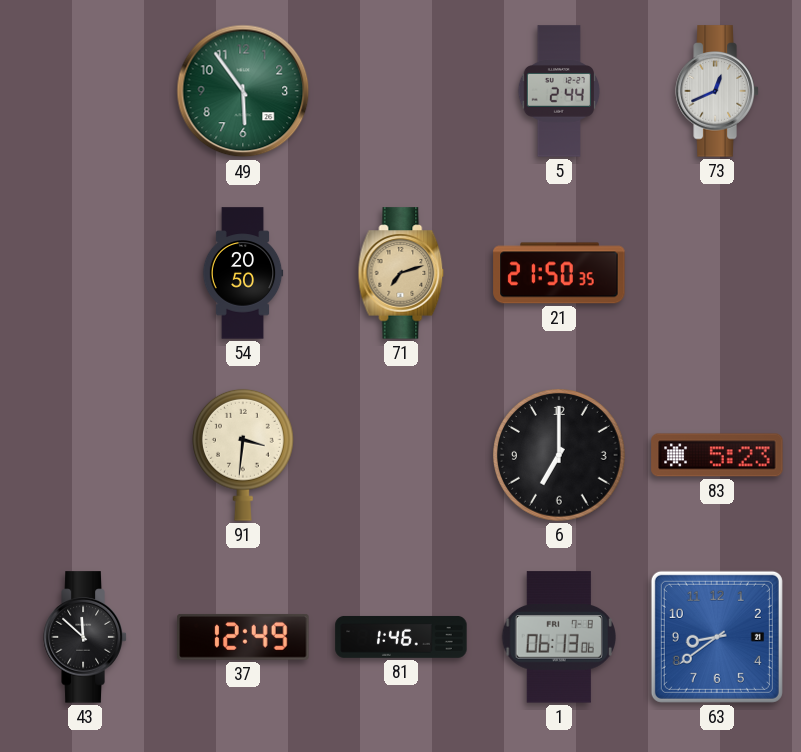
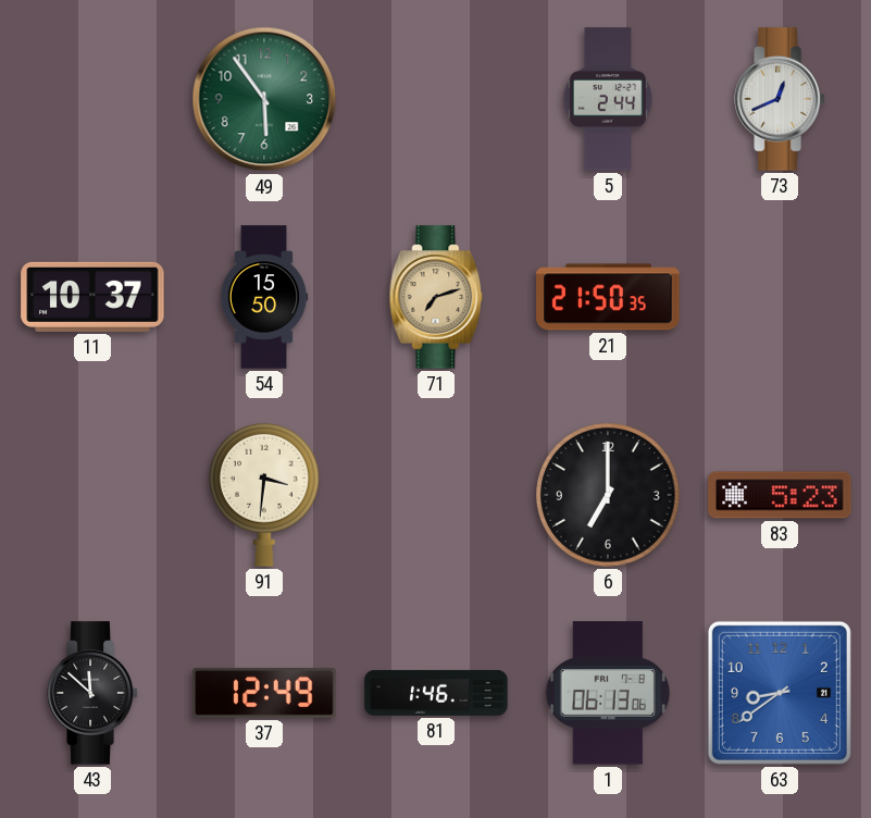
11: none -> 10:37
54: 20:50 -> 15:50
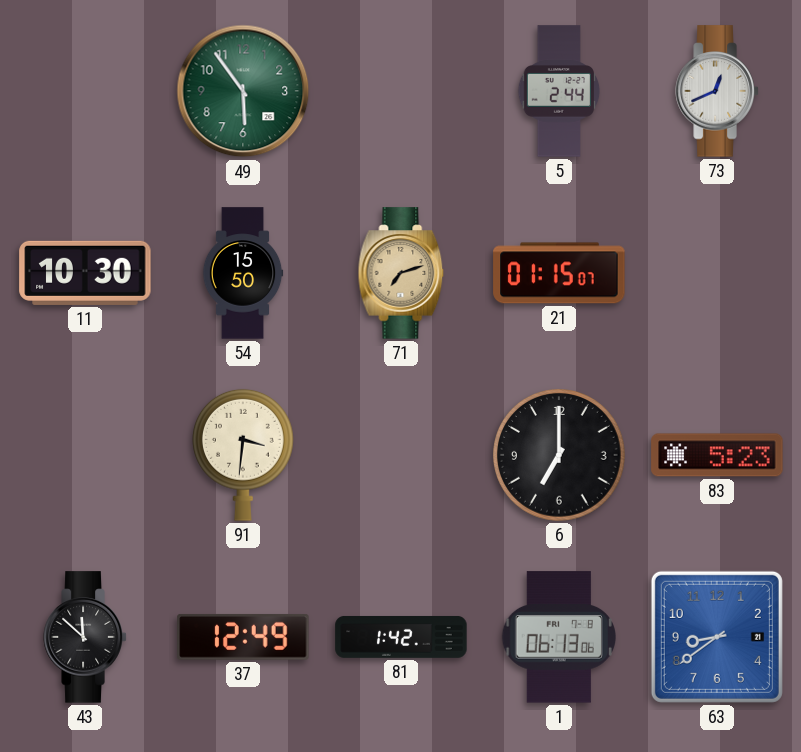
11: 10:37 -> 10:30
21: 21:50 -> 01:15
81: 1:46 -> 1:42
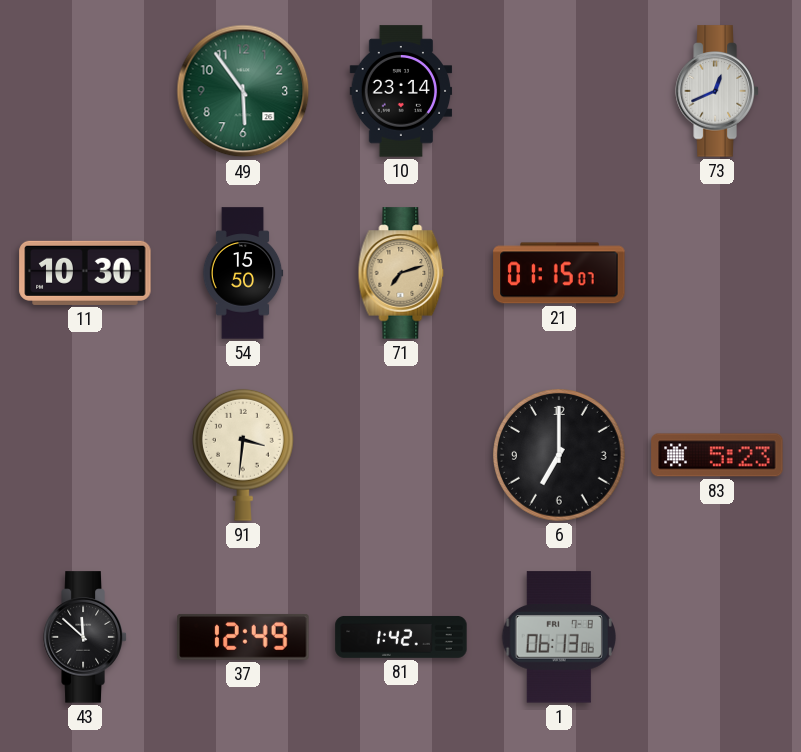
10: none -> 23:14
5: 2:44 -> none
63: 8:39 -> none
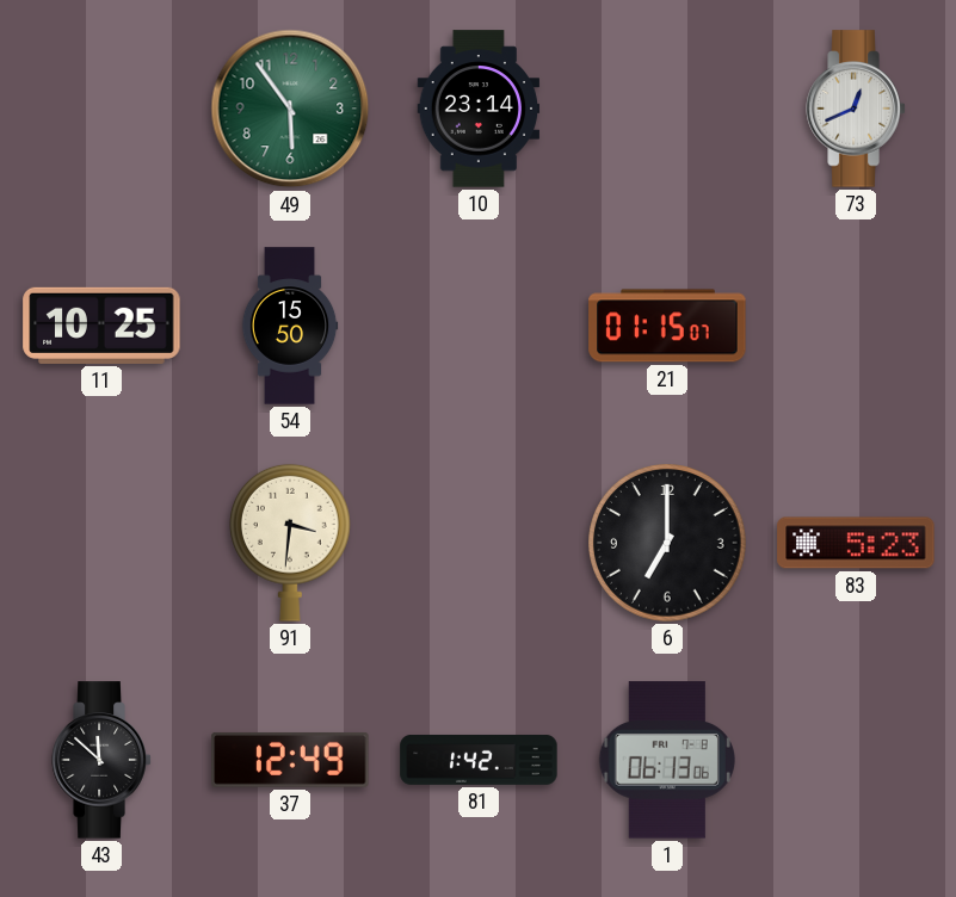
11: 10:30 -> 10:25
71: 7:12 -> none
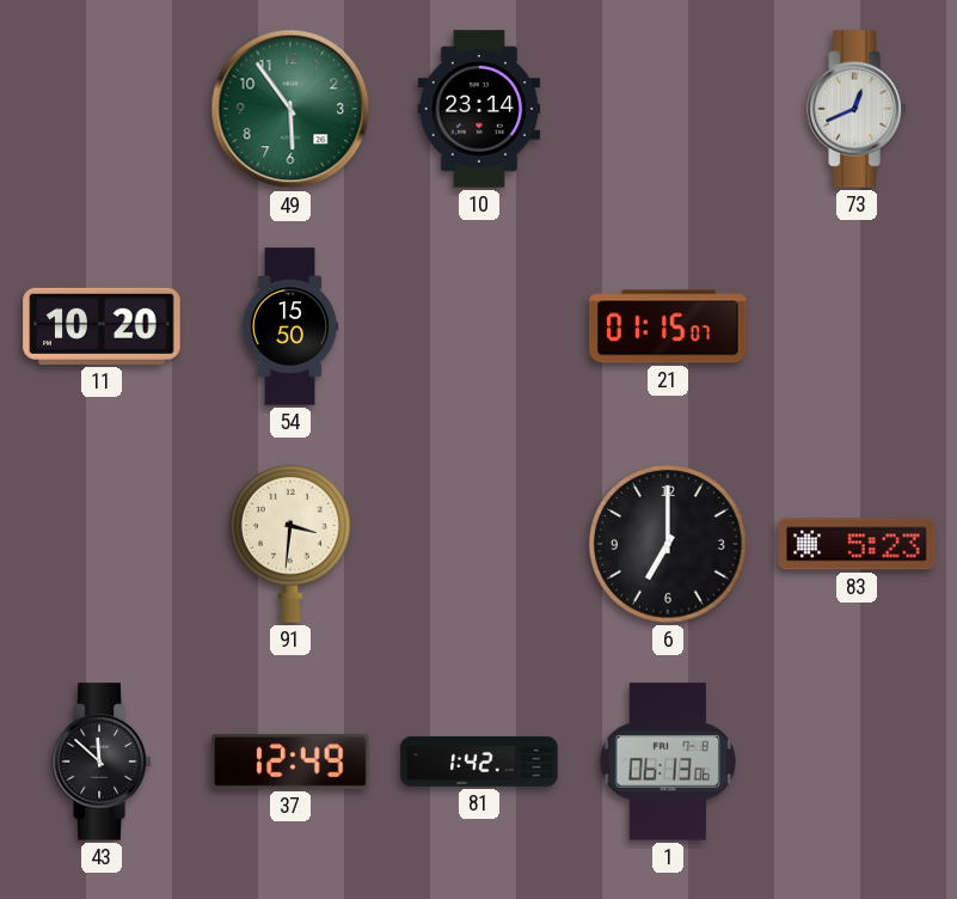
11: 10:25 -> 10:20
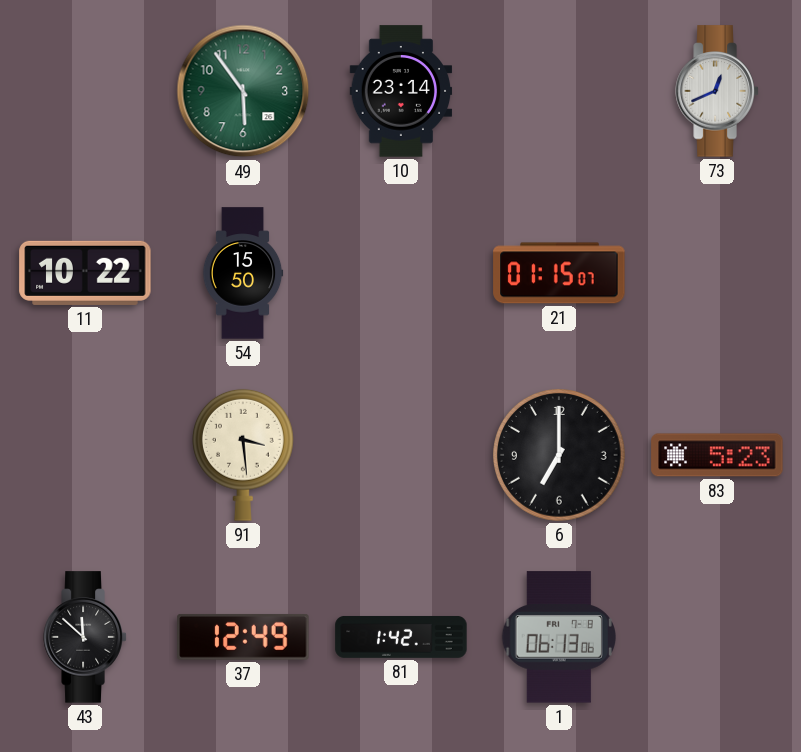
11: 10:20 -> 10:22
91: 3:31 -> 3:29
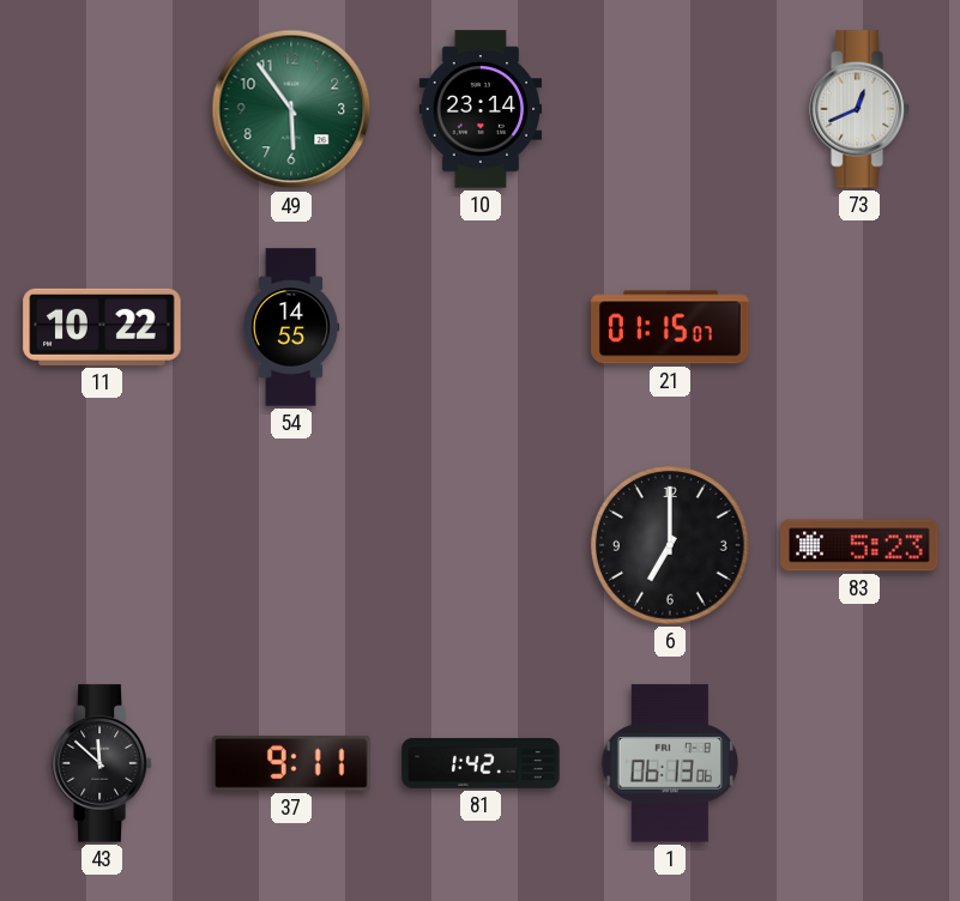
54: 15:50 -> 14:55
91: 3:29 -> none
37: 12:49 -> 9:11
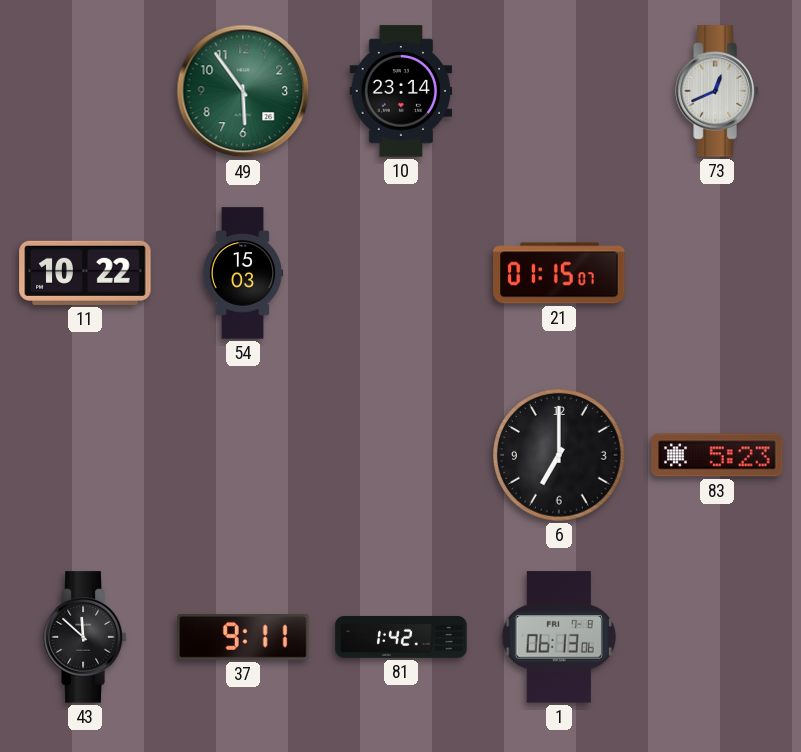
54: 14:55 -> 15:03
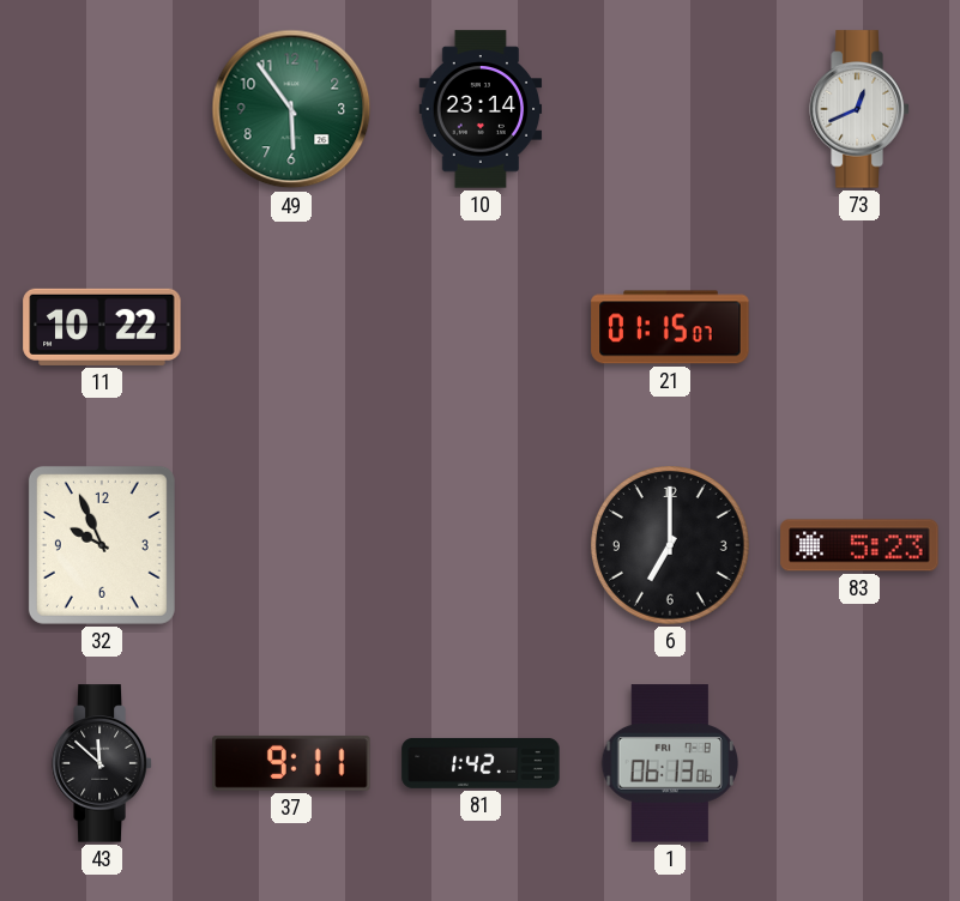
54: 15:03 -> none
32: none -> 9:56
